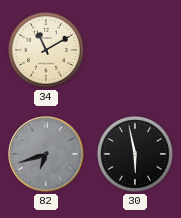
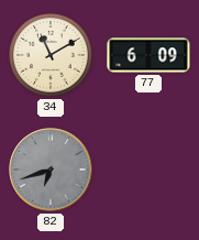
77: none -> 6:09
30: 5:58 -> none
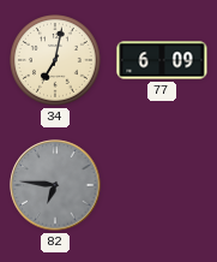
34: 11:10 -> 7:02
82: 6:42 -> 6:46
